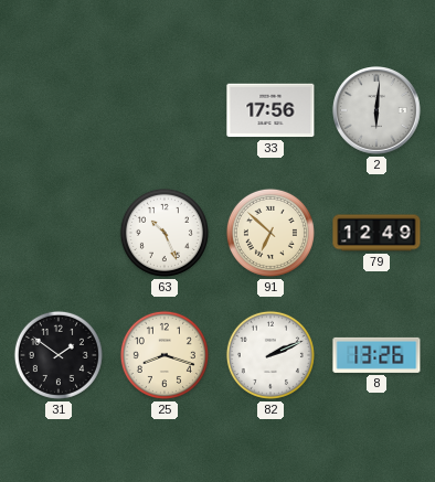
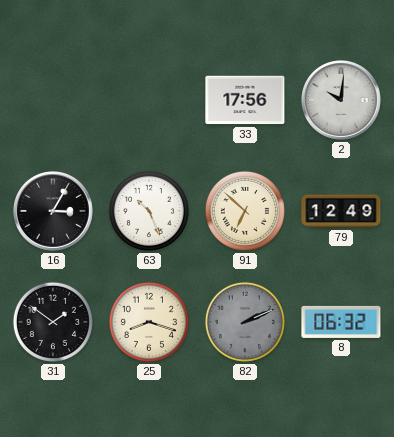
2: 6:01 -> 10:01
16: none -> 3:05
82 dial: white -> grey
8: 13:26 -> 06:32
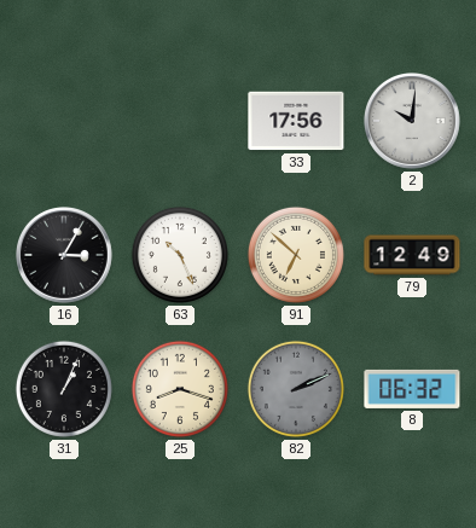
31: 1:51 -> 1:04
